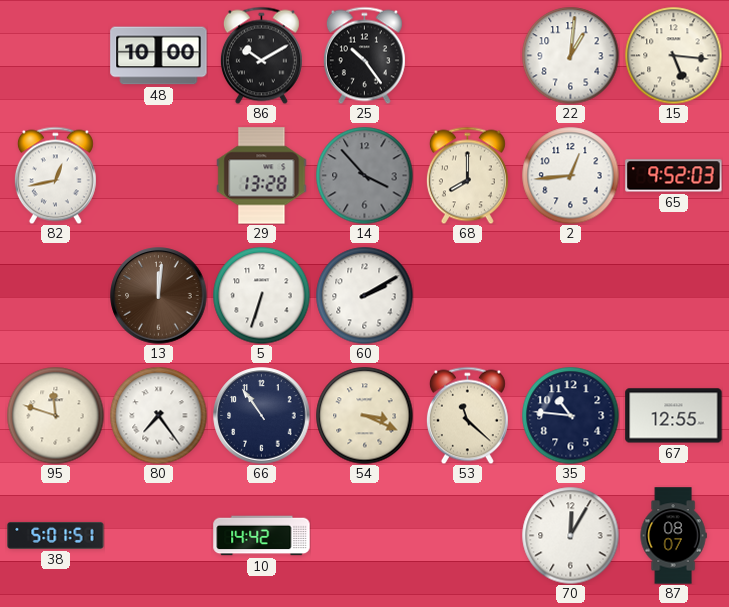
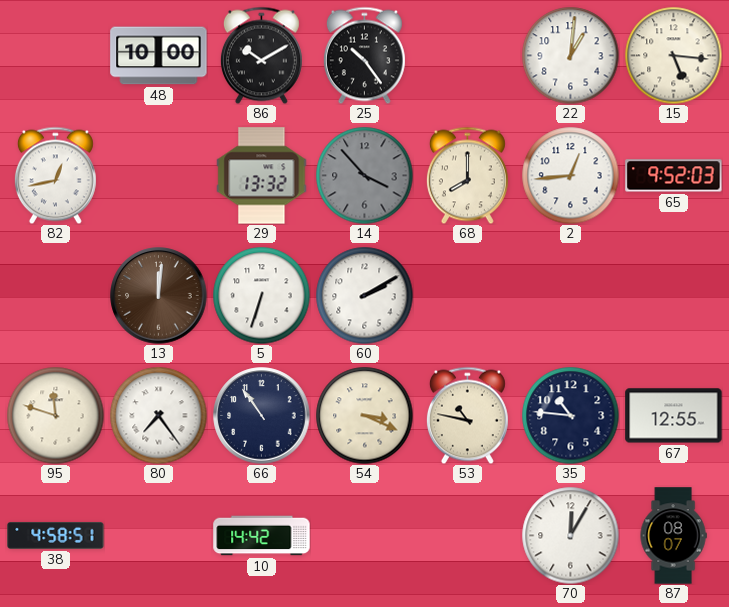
29: 13:28 -> 13:32
53: 11:22 -> 10:47
38: 5:01 -> 4:58
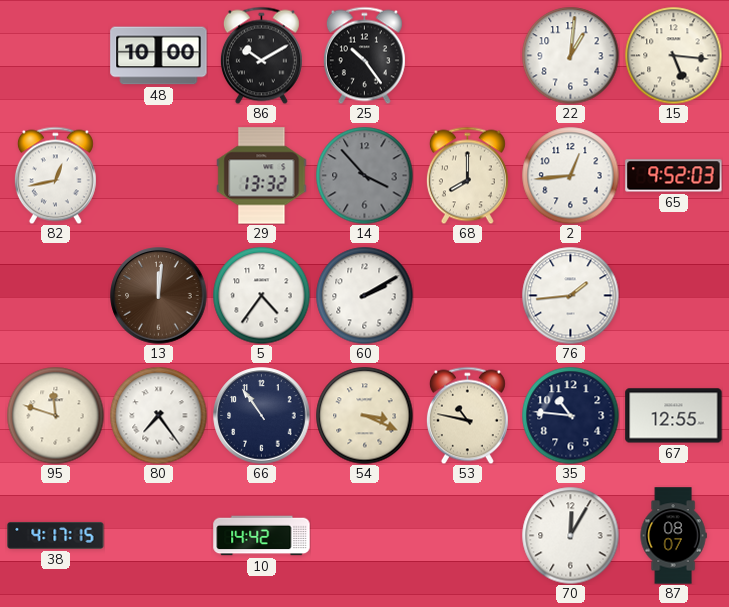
5: 6:33 -> 4:36
76: none -> 1:44
38: 4:58 -> 4:17
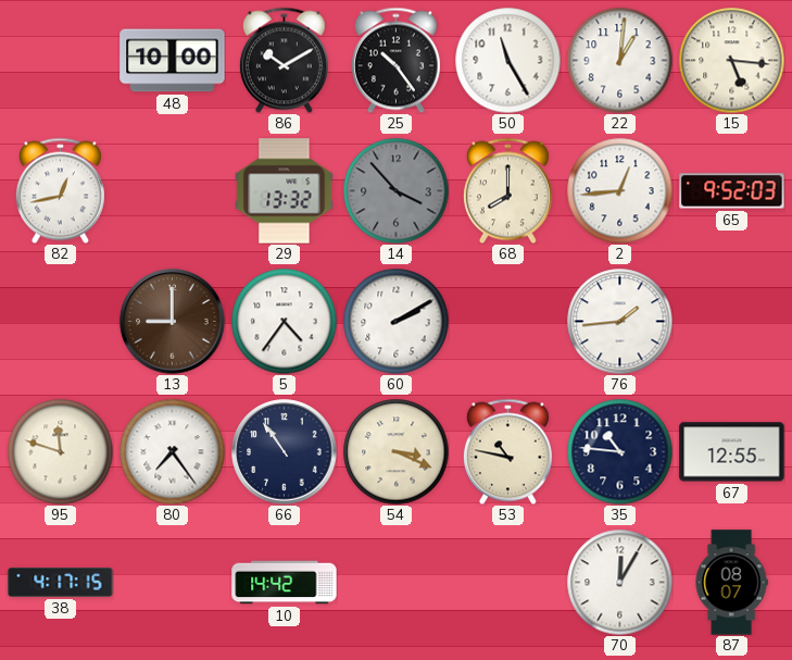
50: none -> 11:25
13: 12:01 -> 9:00
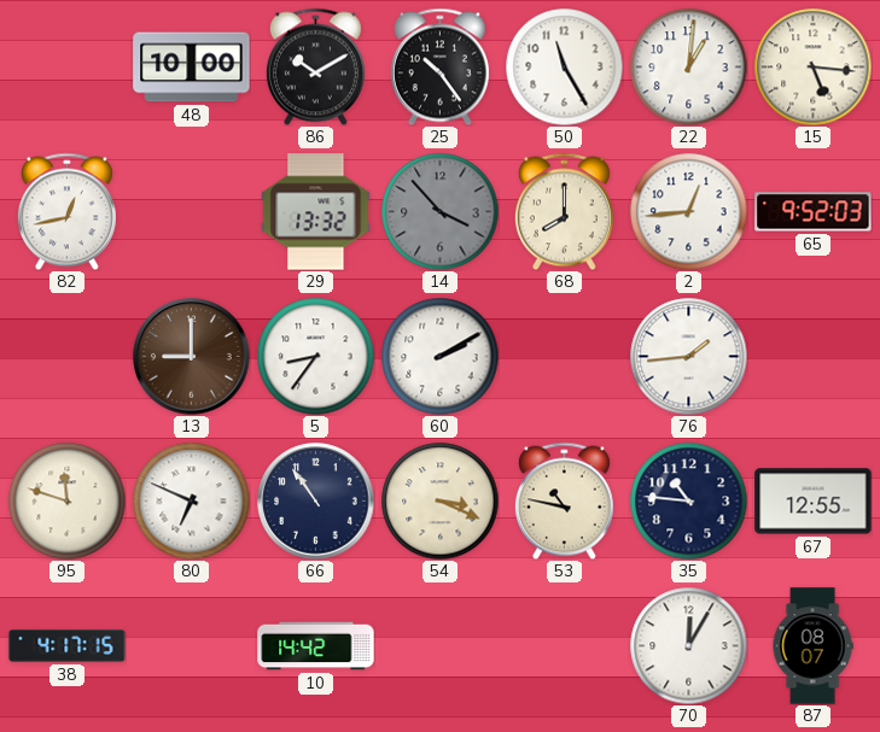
5: 4:36 -> 8:36
80: 7:24 -> 6:49
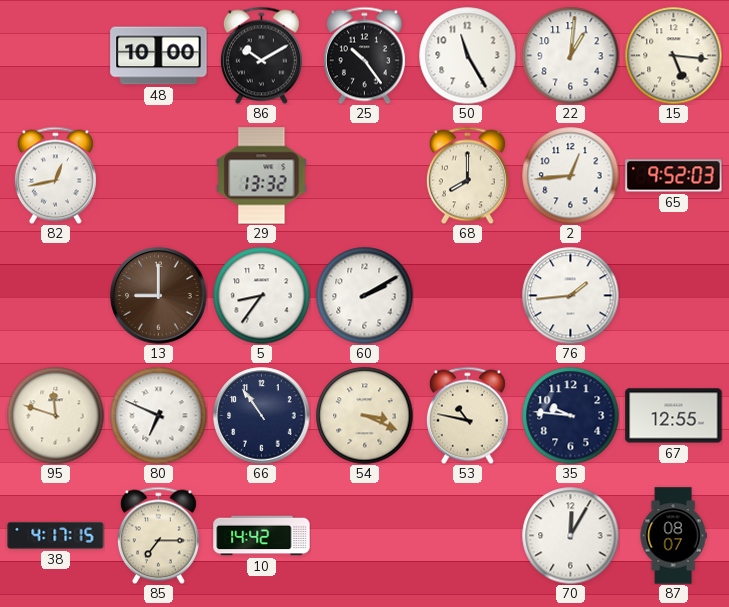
14: 3:53 -> none
35: 10:46 -> 9:46
85: none -> 7:15
